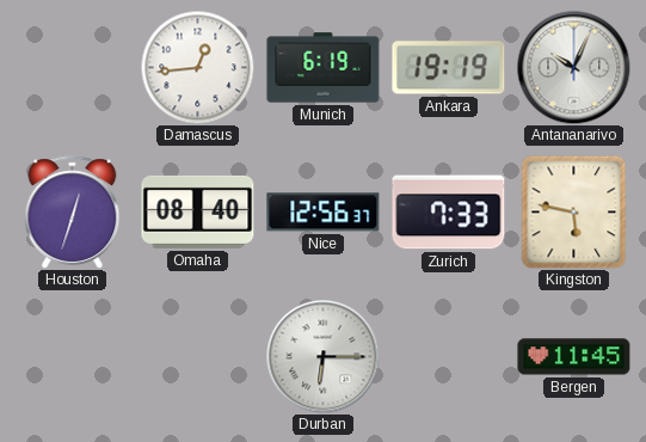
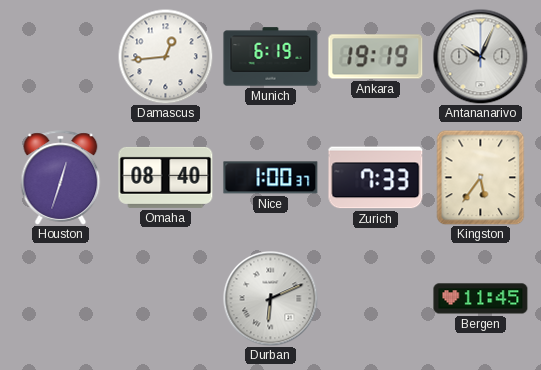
Nice: 12:56 -> 1:00
Kingston: 5:47 -> 5:36
Durban: 6:15 -> 6:11
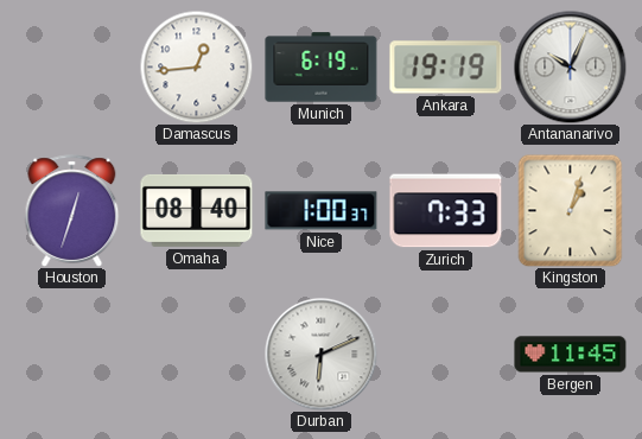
Kingston: 5:36 -> 1:03
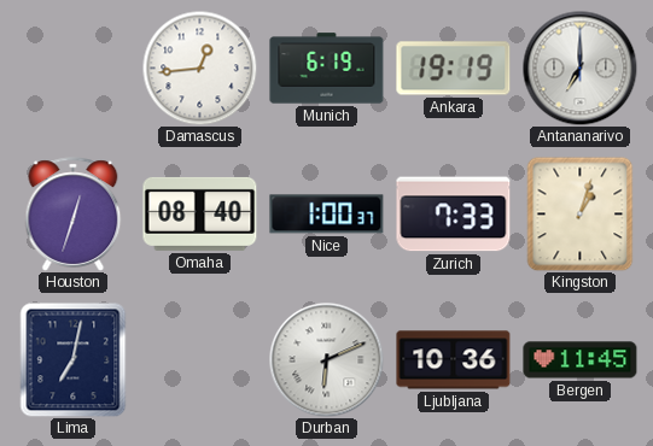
Antananarivo: 10:04 -> 7:00
Lima: none -> 7:02
Ljubljana: none -> 10:36
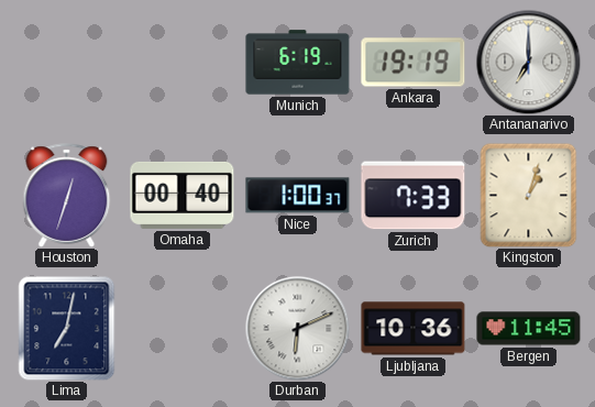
Damascus: 12:44 -> none
Omaha: 08:40 -> 00:40
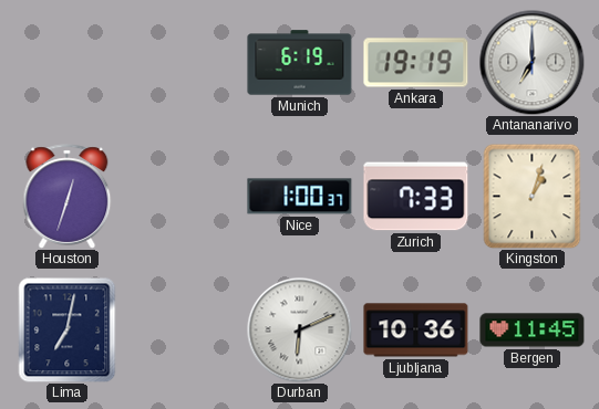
Omaha: 00:40 -> none
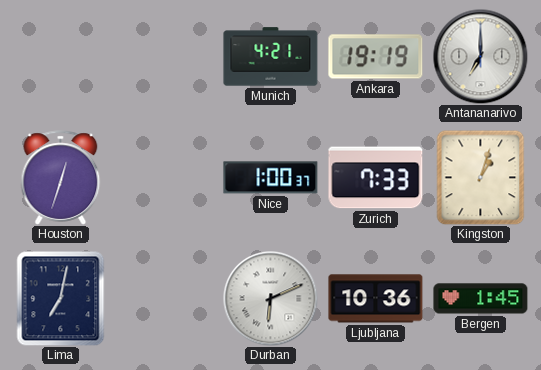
Munich: 6:19 -> 4:21
Bergen: 11:45 -> 1:45
